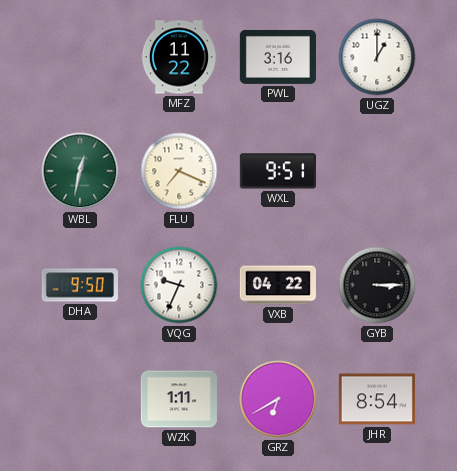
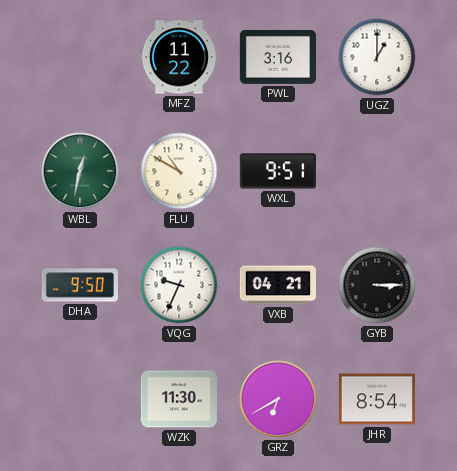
FLU: 7:19 -> 10:50
VXB: 04:22 -> 04:21
WZK: 1:11 -> 11:30
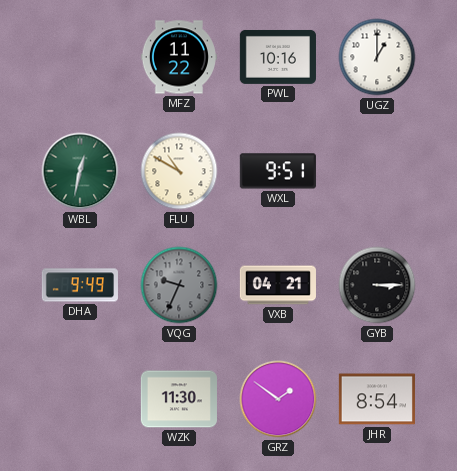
PWL: 3:16 -> 10:16
DHA: 9:50 -> 9:49
VQG dial: white -> grey
GRZ: 6:40 -> 1:51
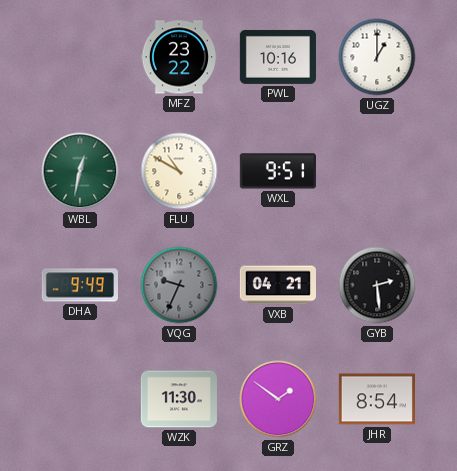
MFZ: 11:22 -> 23:22
GYB: 3:15 -> 2:29
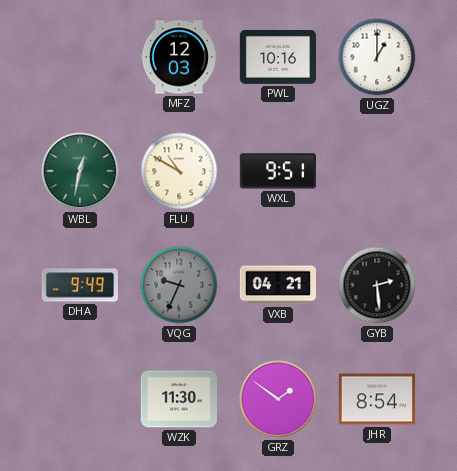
MFZ: 23:22 -> 12:03
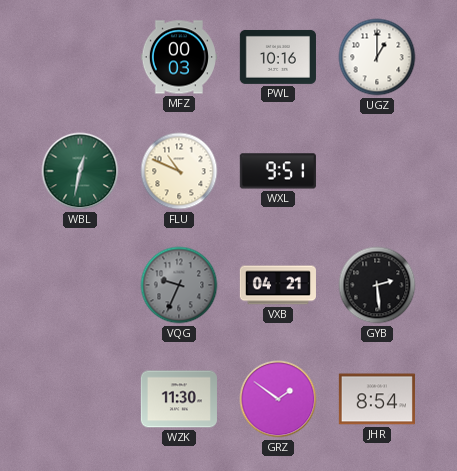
MFZ: 12:03 -> 00:03
FLU: 10:50 -> 10:49
DHA: 9:49 -> none
